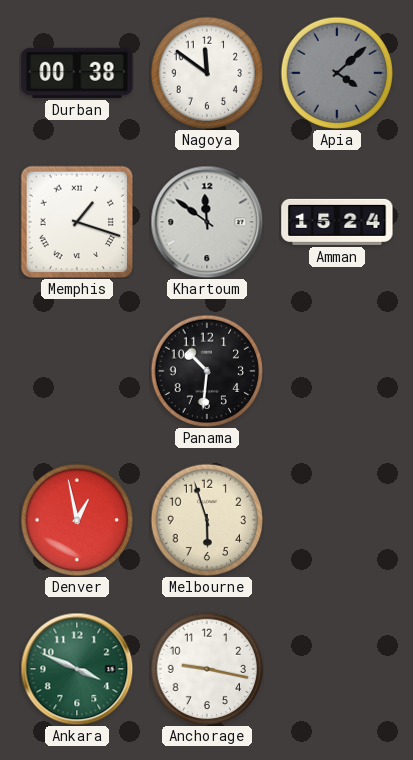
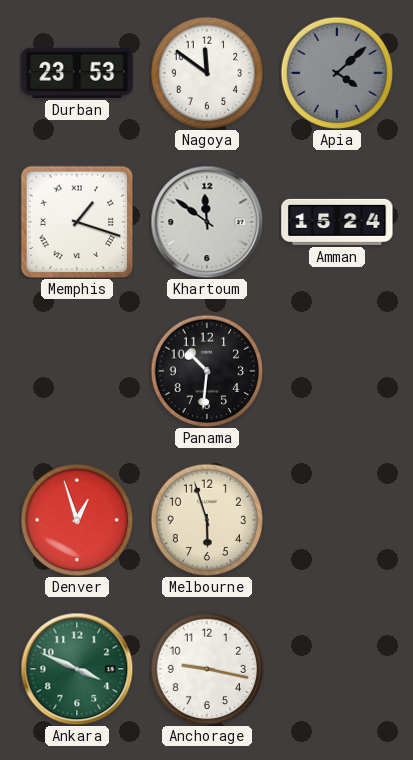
Durban: 00:38 -> 23:53
Denver: 12:58 -> 12:57
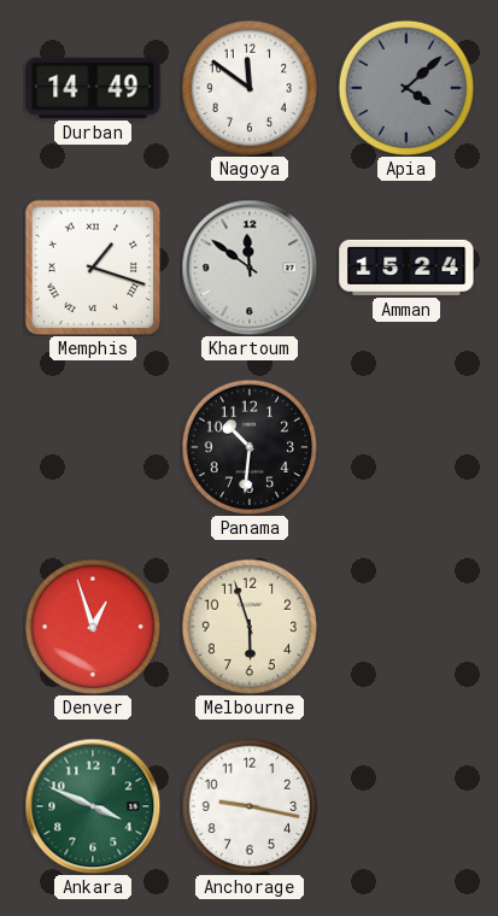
Durban: 23:53 -> 14:49
